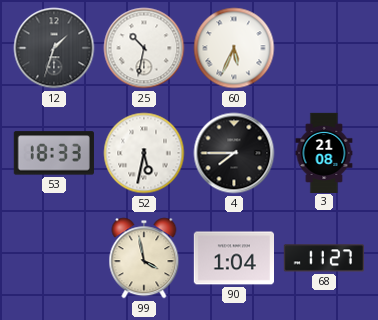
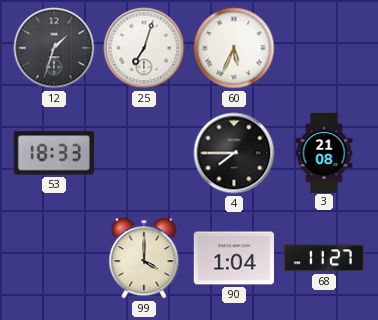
25: 10:32 -> 7:03
52: 5:32 -> none
99: 3:58 -> 4:00
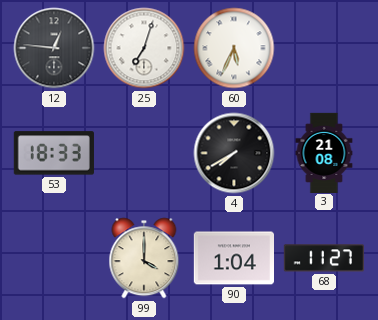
12: 1:33 -> 12:46
4: 7:45 -> 7:40
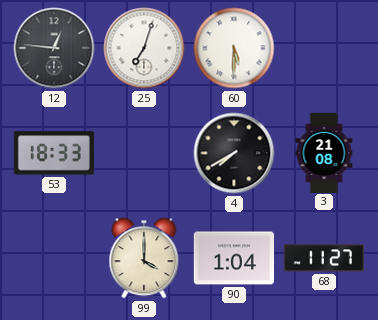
60: 5:34 -> 5:30
